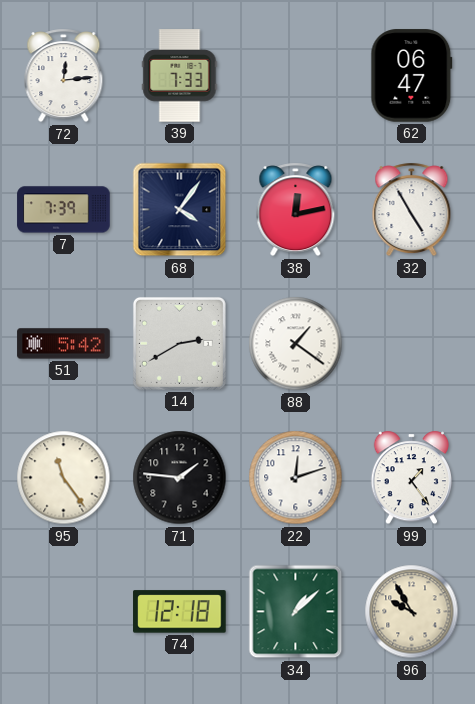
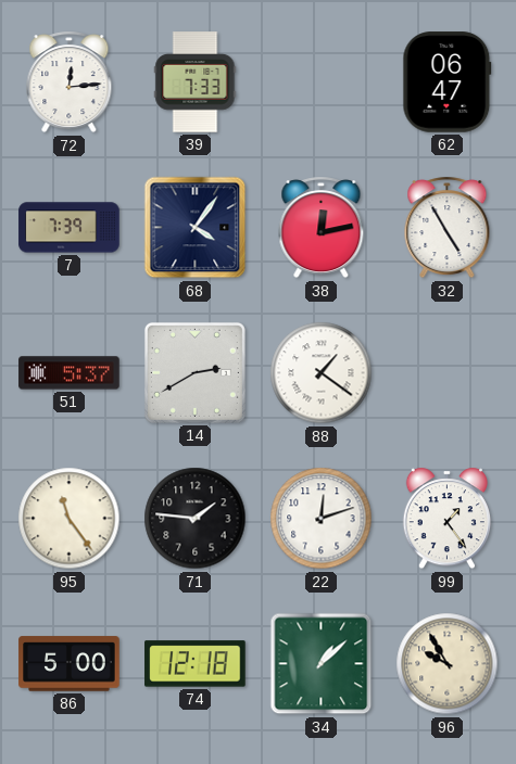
51: 5:42 -> 5:37
86: none -> 5:00
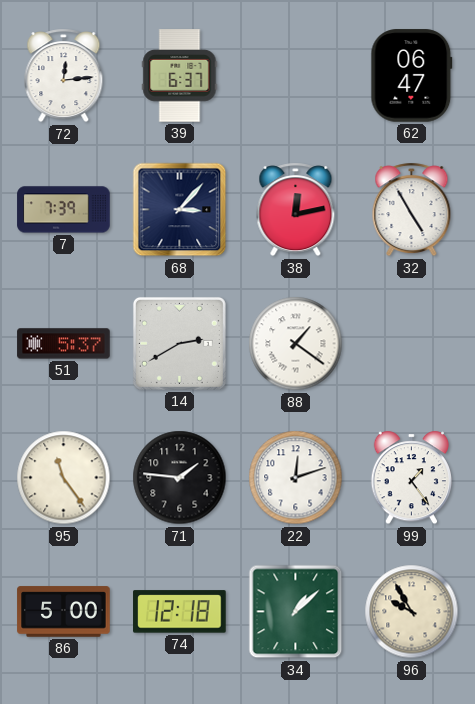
39: 7:33 -> 6:37
68: 4:06 -> 3:07
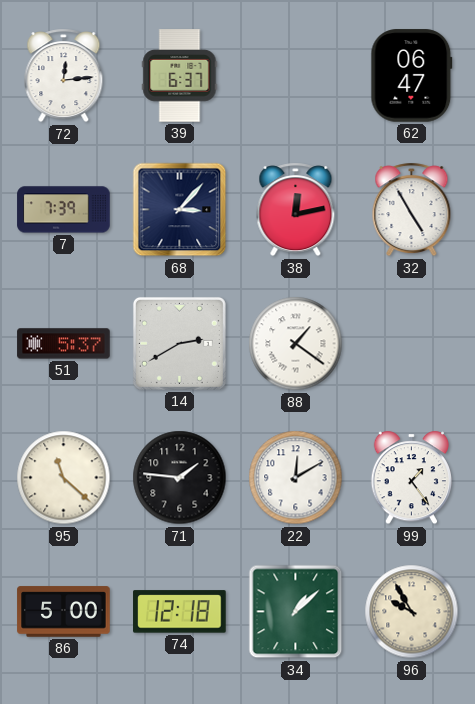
95: 11:24 -> 11:22
22: 12:12 -> 12:10
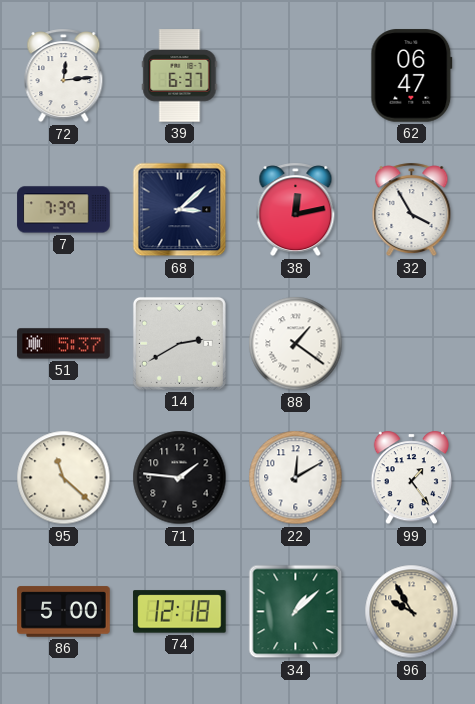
68: 3:07 -> 3:08
32: 4:55 -> 3:55
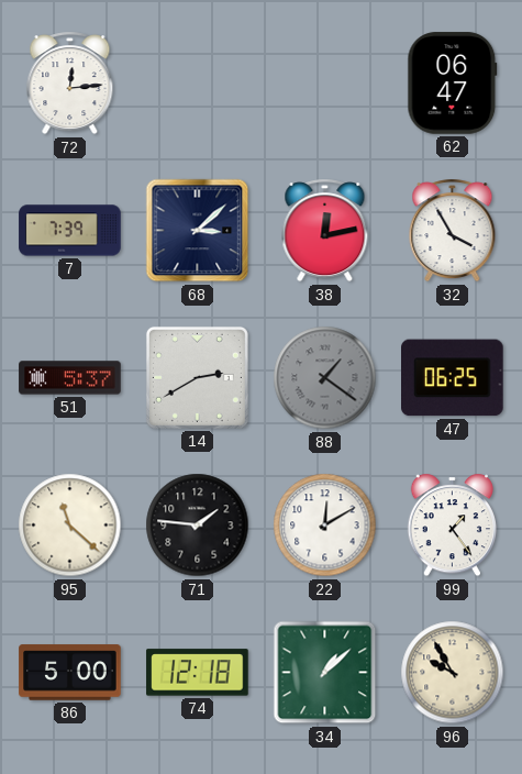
39: 6:37 -> none
88 dial: white -> grey
47: none -> 06:25
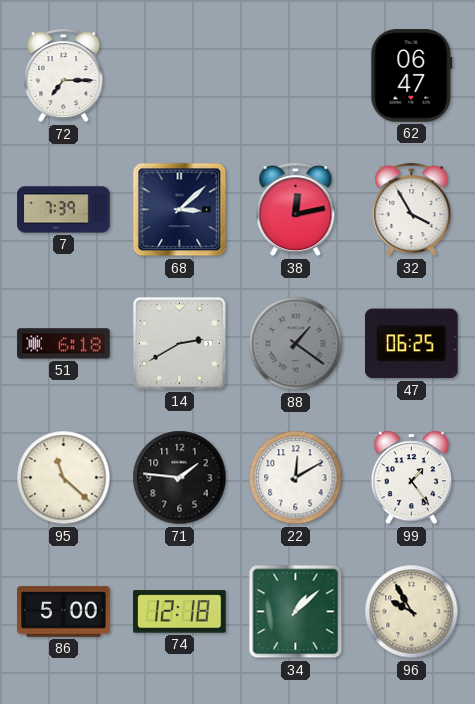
72: 12:14 -> 7:15
51: 5:37 -> 6:18
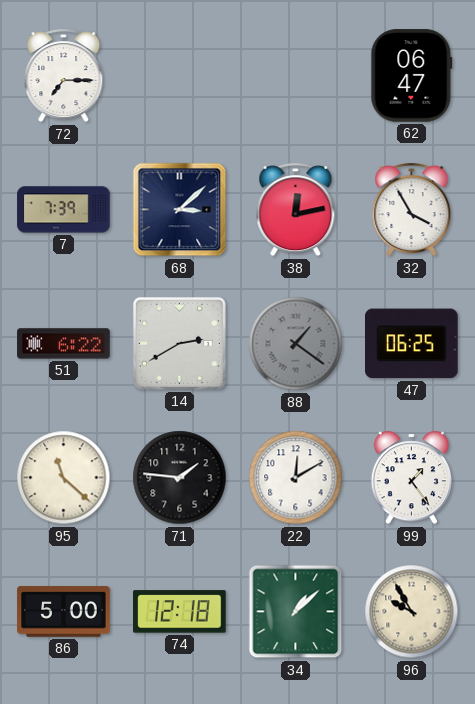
51: 6:18 -> 6:22
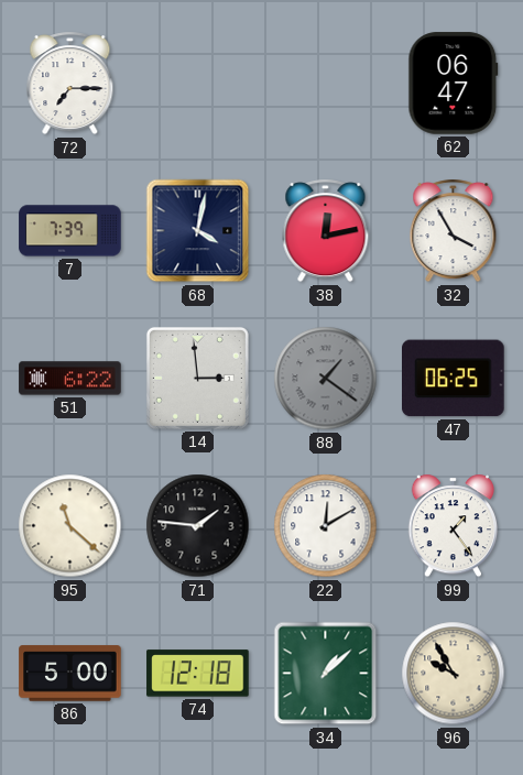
68: 3:08 -> 4:02
14: 2:40 -> 2:59
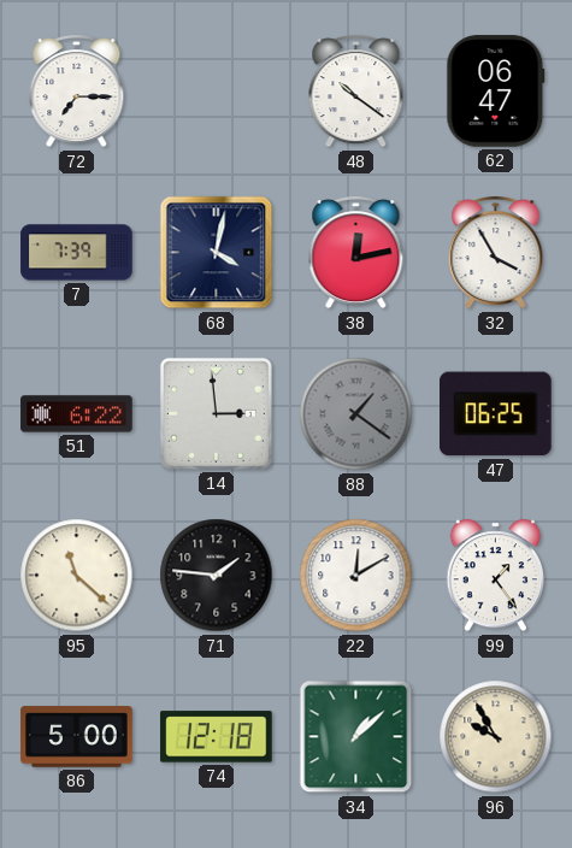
48: none -> 10:21
